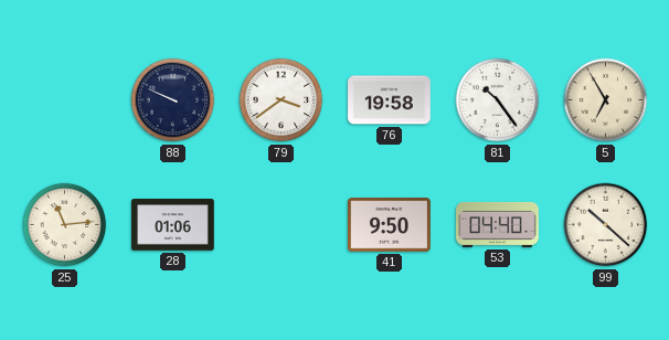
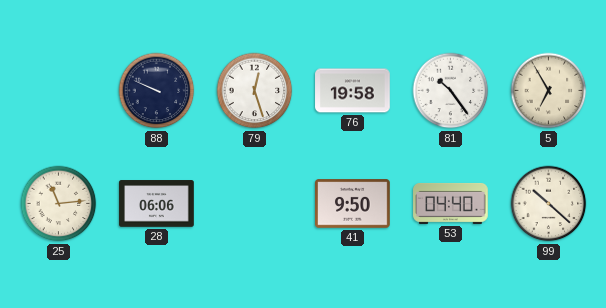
79: 3:39 -> 12:27
28: 01:06 -> 06:06
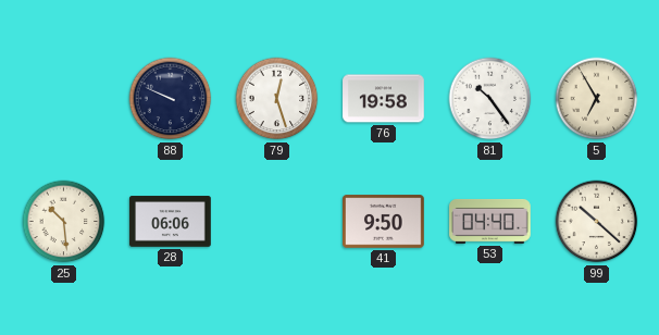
25: 11:14 -> 10:29
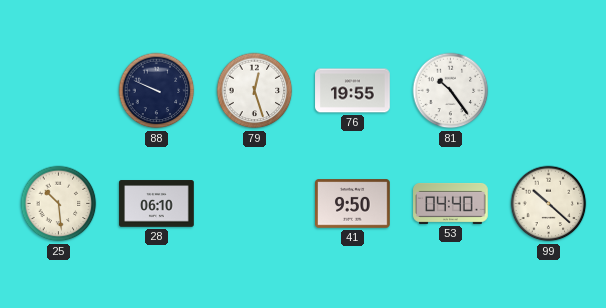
76: 19:58 -> 19:55
5: 6:55 -> none
28: 06:06 -> 06:10
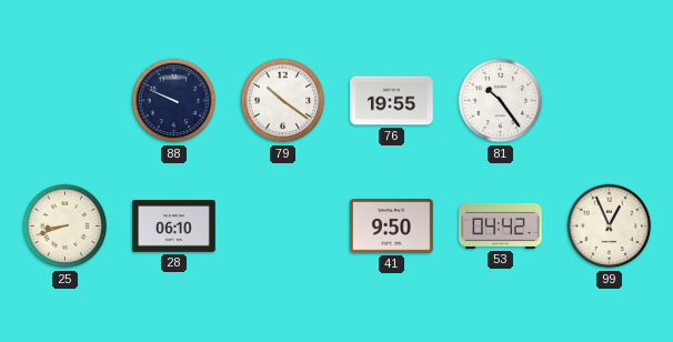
79: 12:27 -> 10:21
25: 10:29 -> 8:42
53: 04:40 -> 04:42
99: 10:22 -> 12:56
